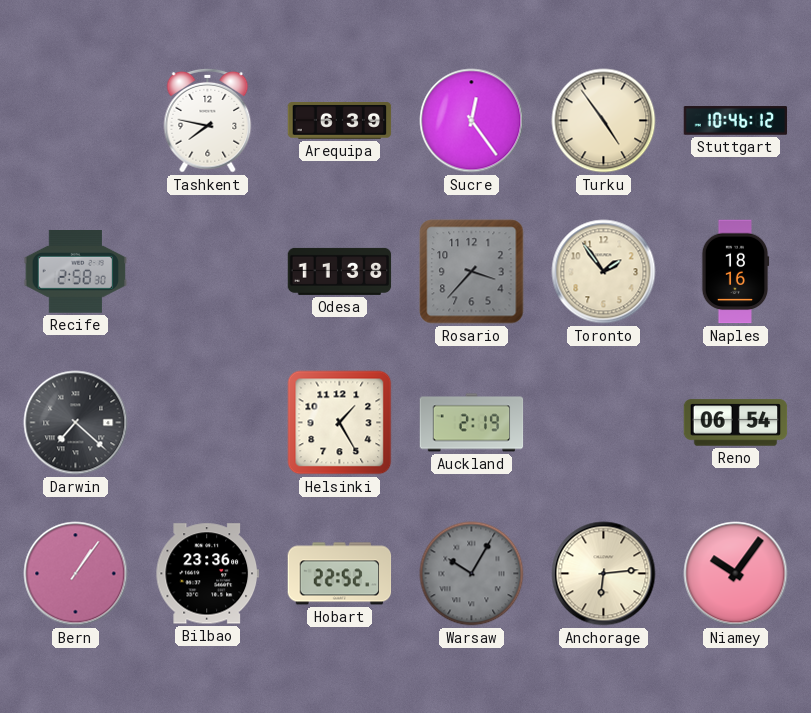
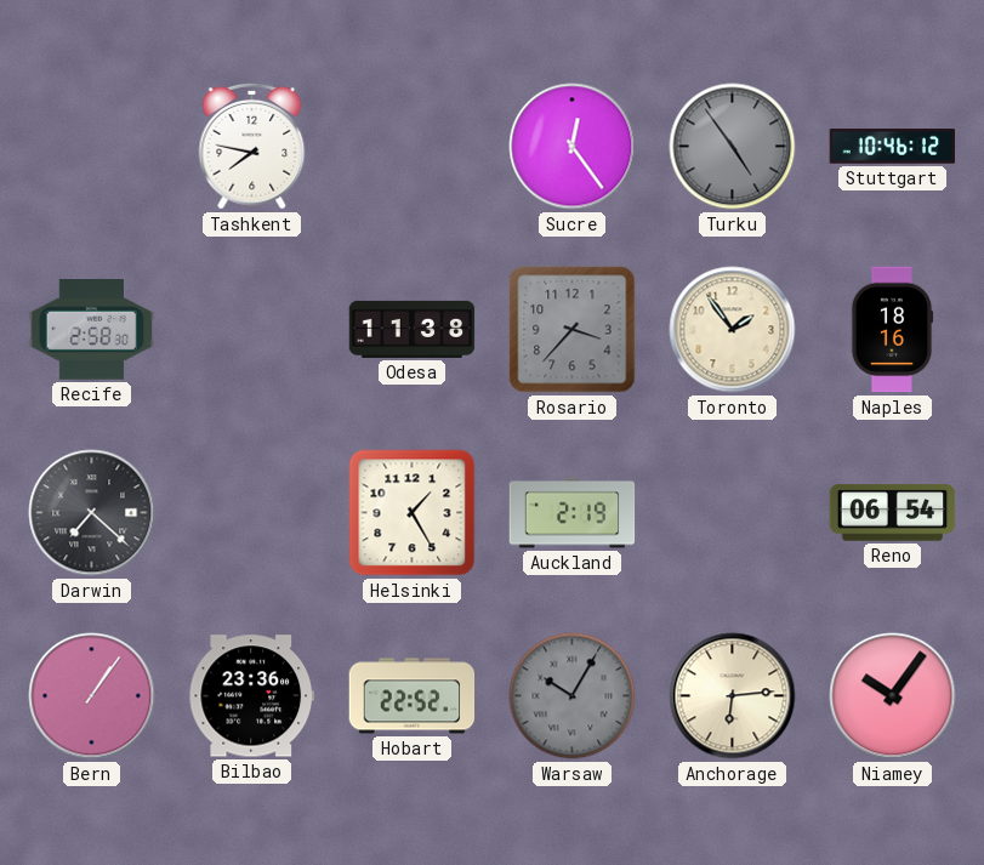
Arequipa: 6:39 -> none
Turku dial: cream -> grey
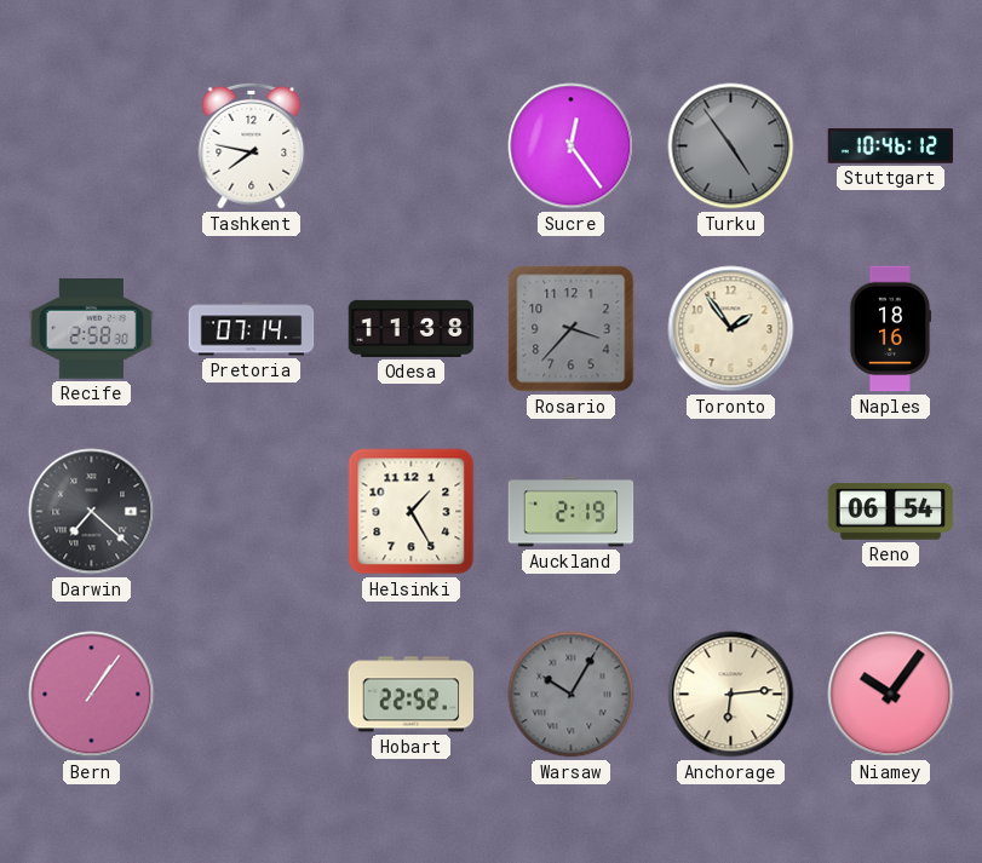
Pretoria: none -> 07:14
Bilbao: 23:36 -> none
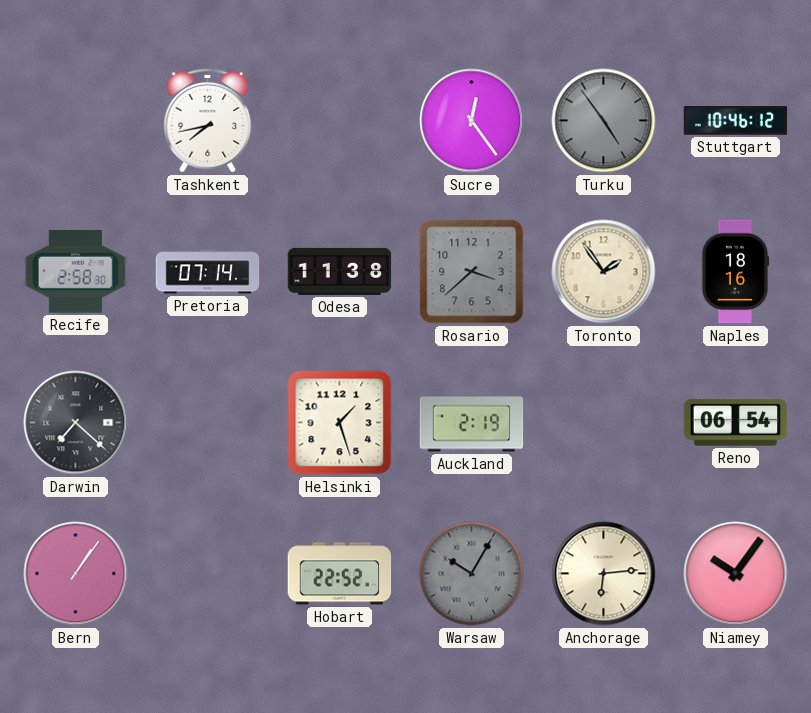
Tashkent: 7:47 -> 7:43
Rosario: 3:37 -> 3:38
Helsinki: 1:25 -> 1:27
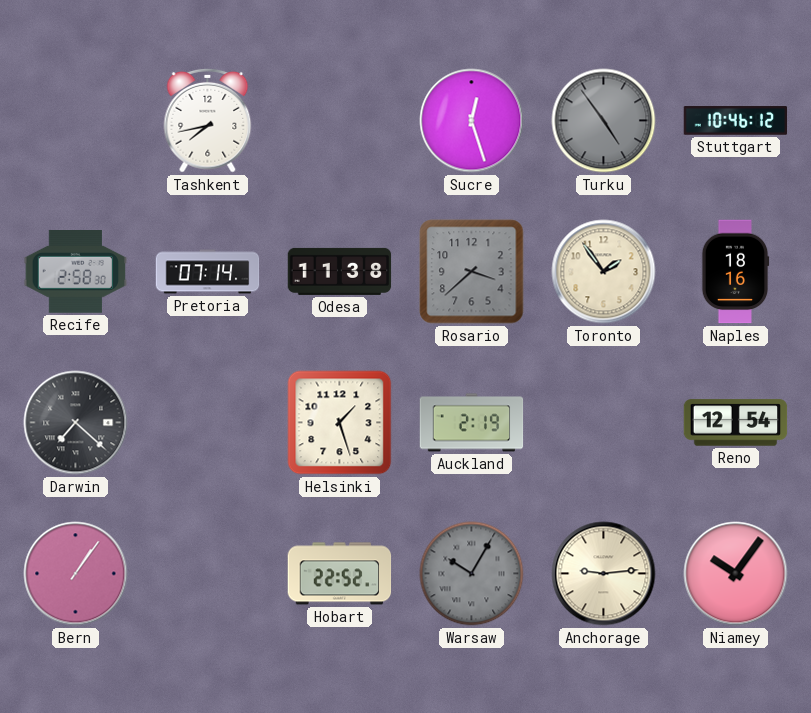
Sucre: 12:24 -> 12:27
Reno: 06:54 -> 12:54
Anchorage: 6:14 -> 9:14
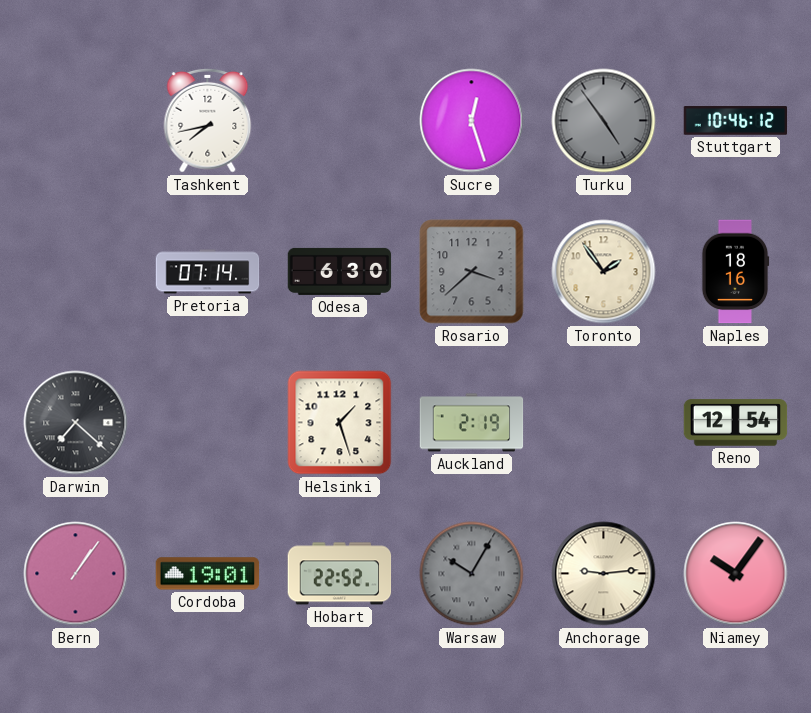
Recife: 2:58 -> none
Odesa: 11:38 -> 6:30
Cordoba: none -> 19:01
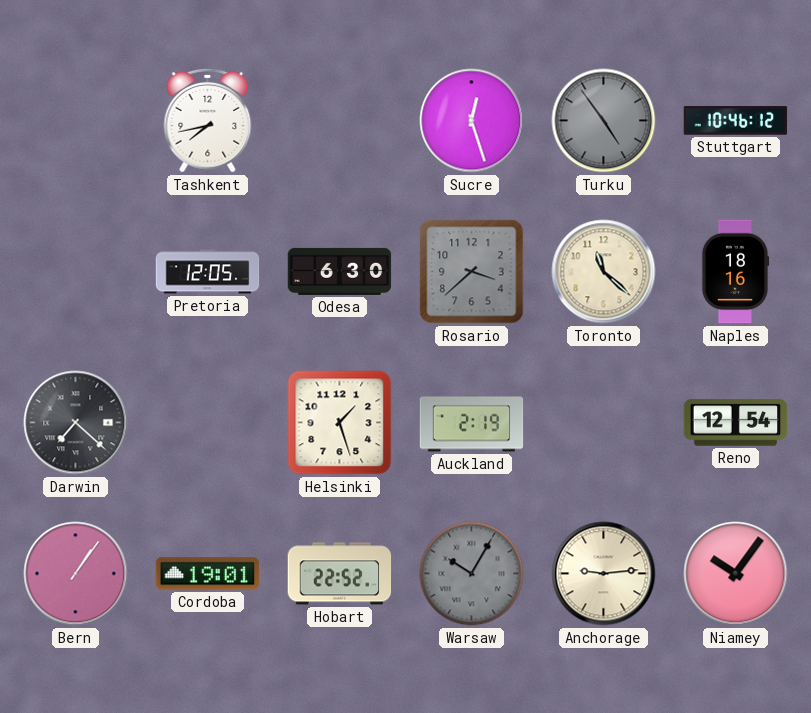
Pretoria: 07:14 -> 12:05
Toronto: 1:54 -> 11:22
